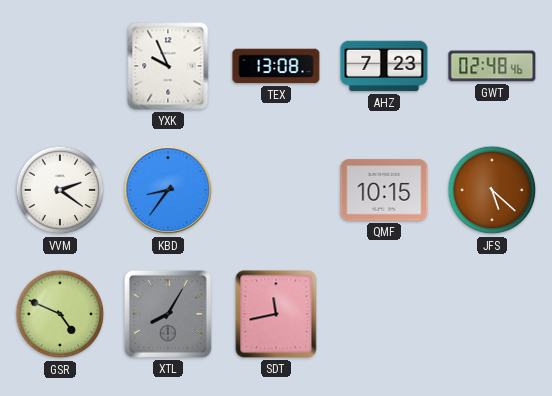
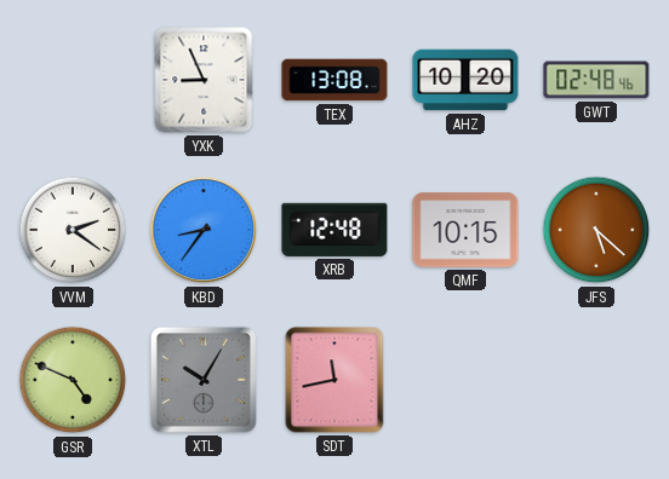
YXK: 9:56 -> 8:56
AHZ: 7:23 -> 10:20
XRB: none -> 12:48
XTL: 8:05 -> 10:05
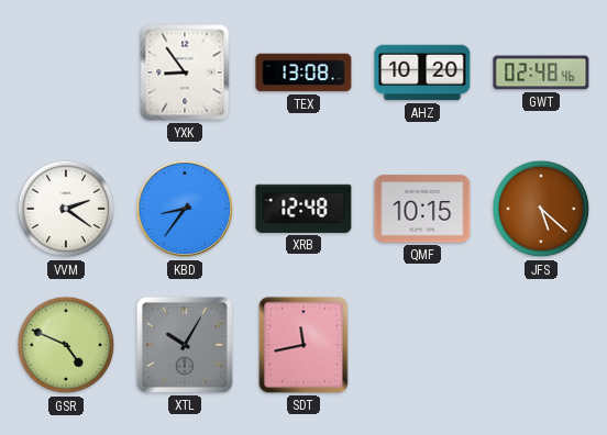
YXK: 8:56 -> 8:54
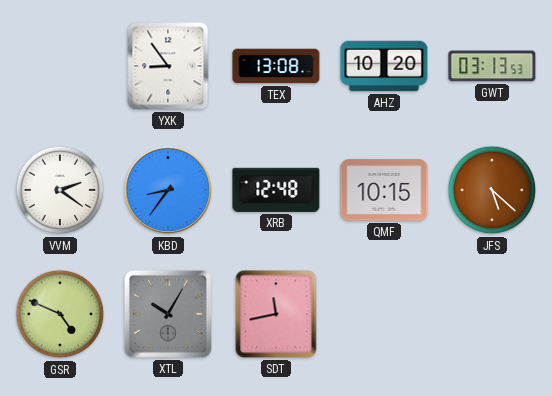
GWT: 02:48 -> 03:13
